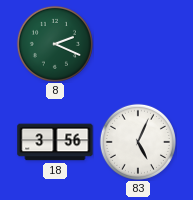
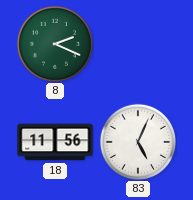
18: 3:56 -> 11:56
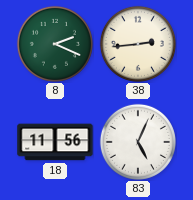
38: none -> 2:44
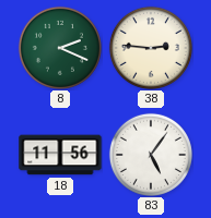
38: 2:44 -> 2:46
83: 5:04 -> 5:06
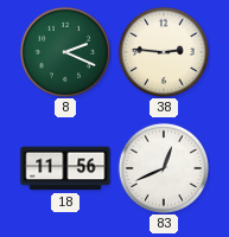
83: 5:06 -> 12:41
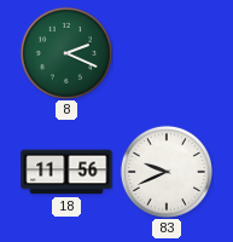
38: 2:46 -> none
83: 12:41 -> 9:41
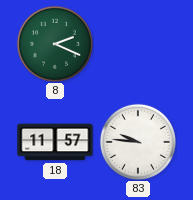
18: 11:56 -> 11:57
83: 9:41 -> 9:46
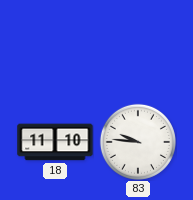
8: 2:19 -> none
18: 11:57 -> 11:10
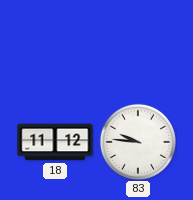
18: 11:10 -> 11:12
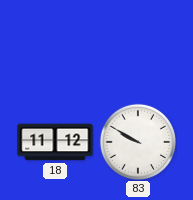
83: 9:46 -> 9:50
